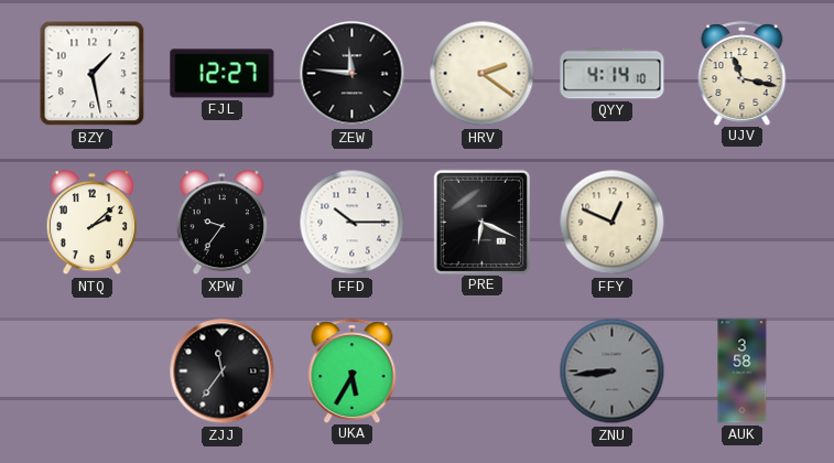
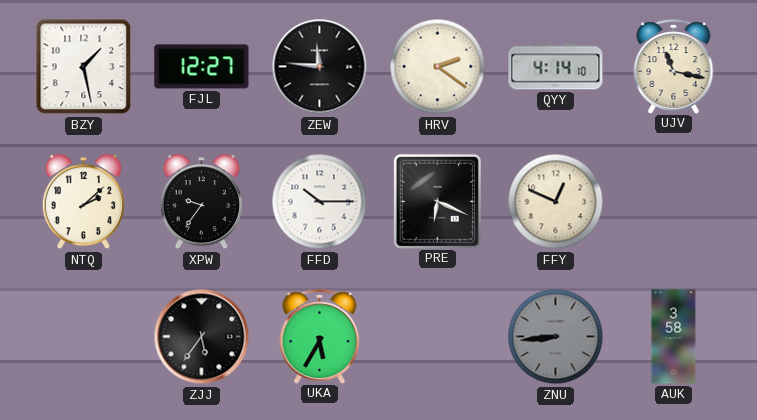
ZJJ: 11:36 -> 5:36
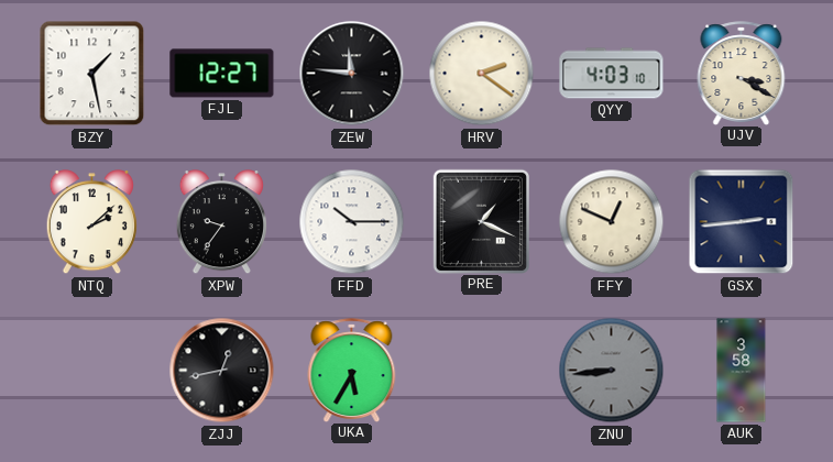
QYY: 4:14 -> 4:03
UJV: 11:17 -> 3:20
PRE: 6:19 -> 1:19
GSX: none -> 2:44
ZJJ: 5:36 -> 12:43
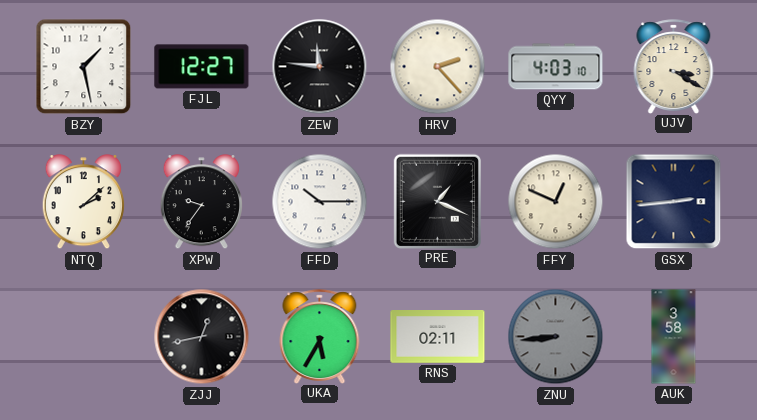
HRV: 2:21 -> 2:23
RNS: none -> 02:11
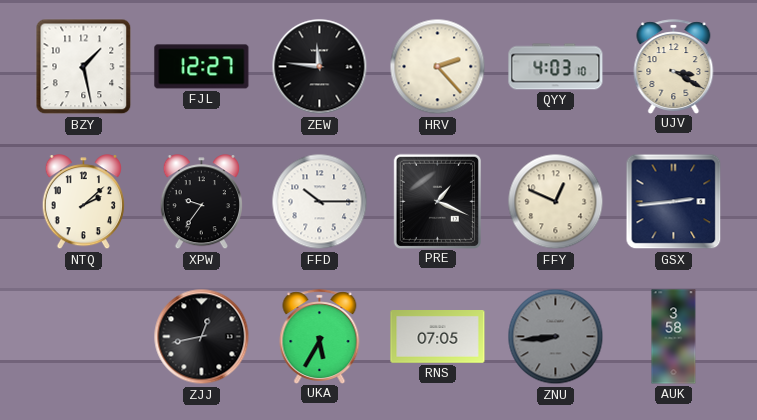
RNS: 02:11 -> 07:05
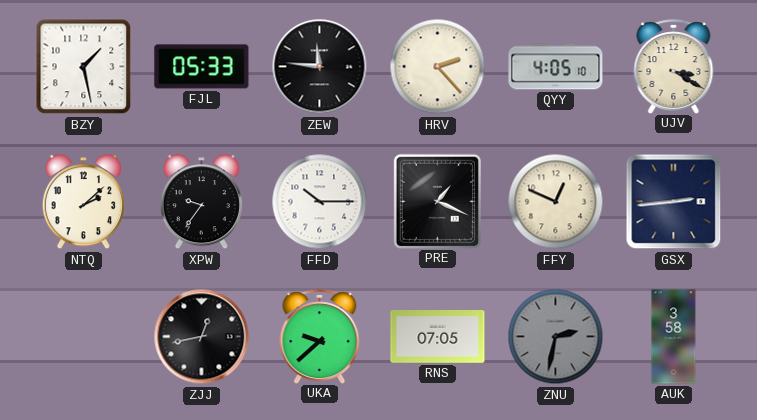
FJL: 12:27 -> 05:33
QYY: 4:03 -> 4:05
UKA: 5:35 -> 9:38
ZNU: 8:44 -> 2:32
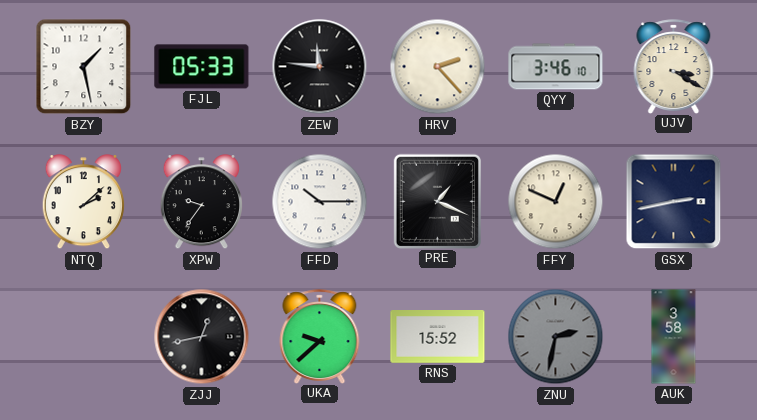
QYY: 4:05 -> 3:46
GSX: 2:44 -> 2:43
RNS: 07:05 -> 15:52
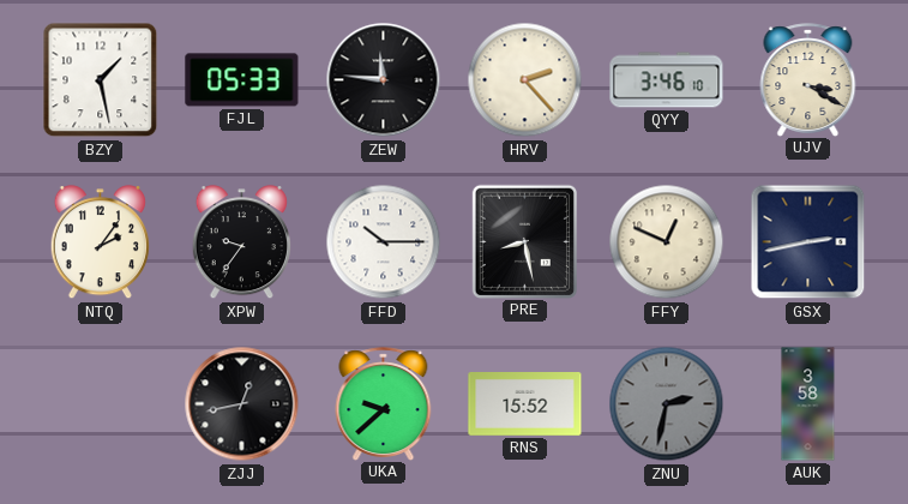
NTQ: 2:08 -> 2:06
PRE: 1:19 -> 8:28
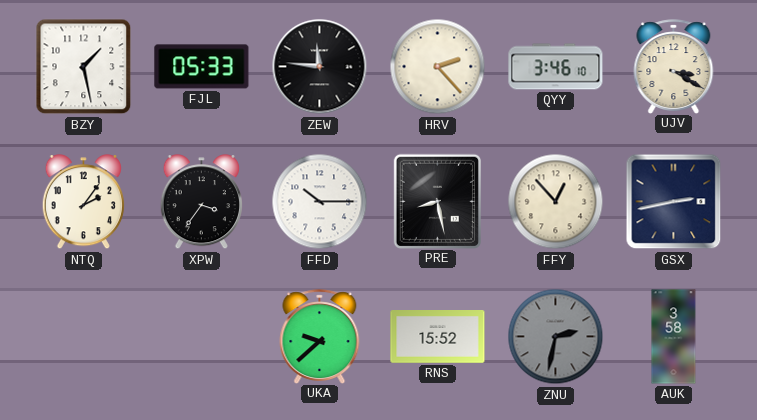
XPW: 9:36 -> 3:36
FFY: 12:49 -> 12:53
ZJJ: 12:43 -> none
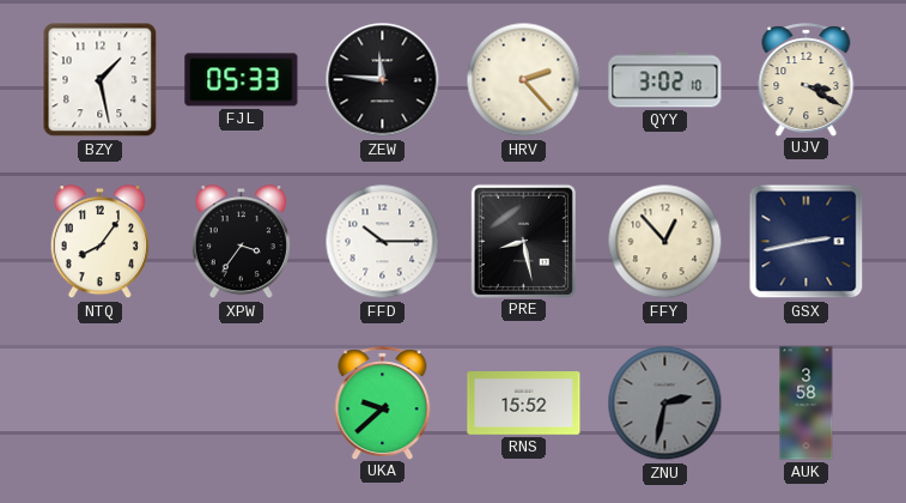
QYY: 3:46 -> 3:02
NTQ: 2:06 -> 8:06
